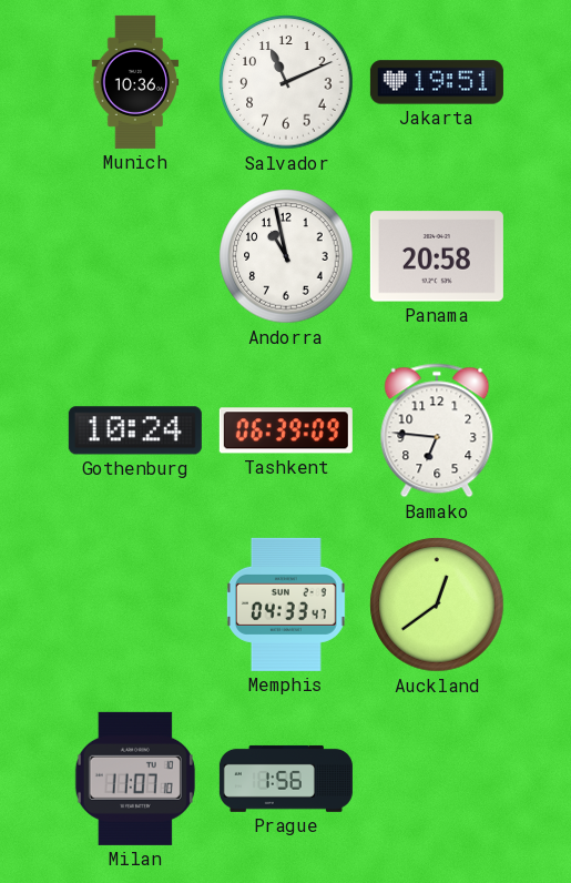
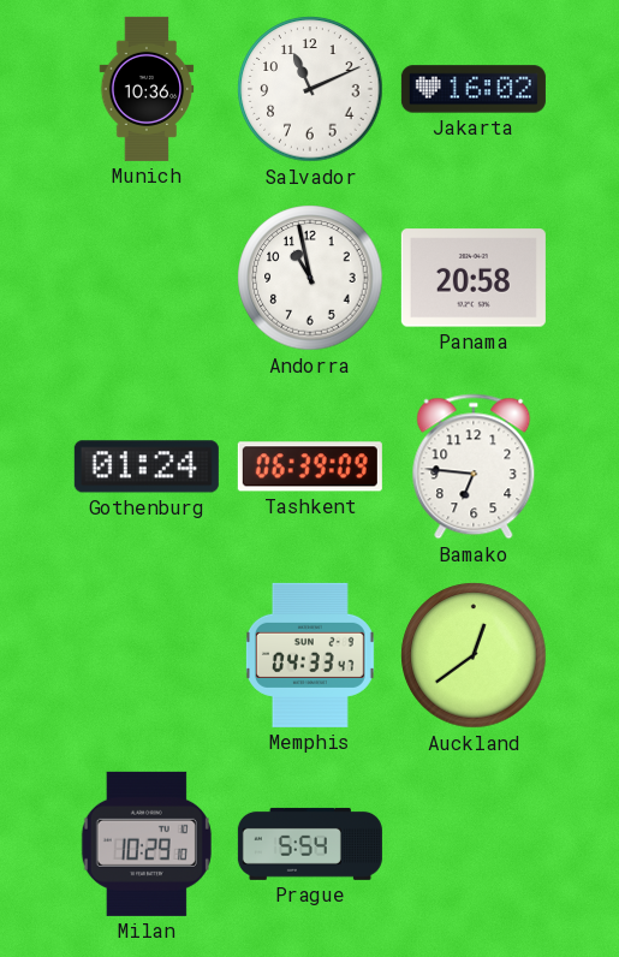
Jakarta: 19:51 -> 16:02
Gothenburg: 10:24 -> 01:24
Milan: 11:07 -> 10:29
Prague: 1:56 -> 5:54
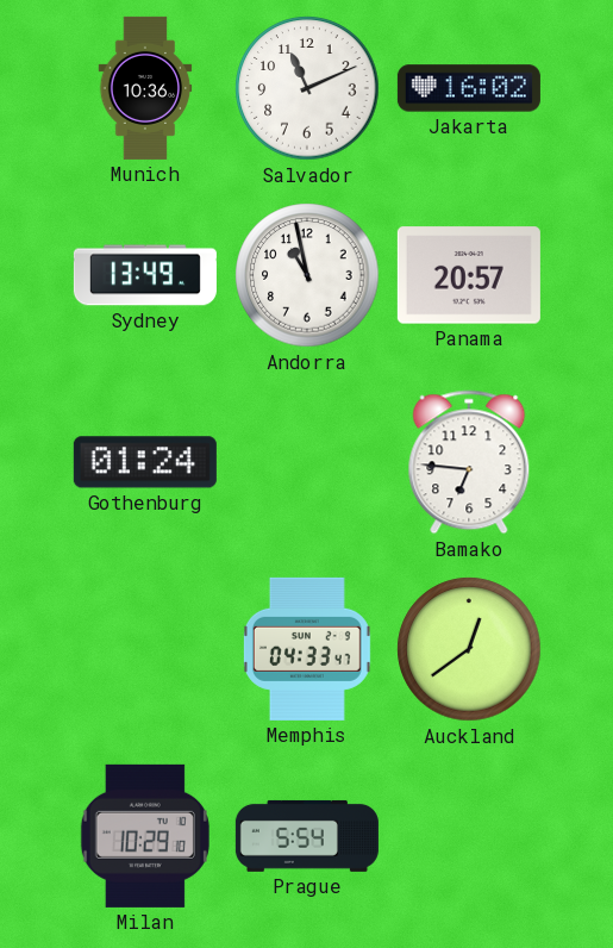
Sydney: none -> 13:49
Panama: 20:58 -> 20:57
Tashkent: 06:39 -> none
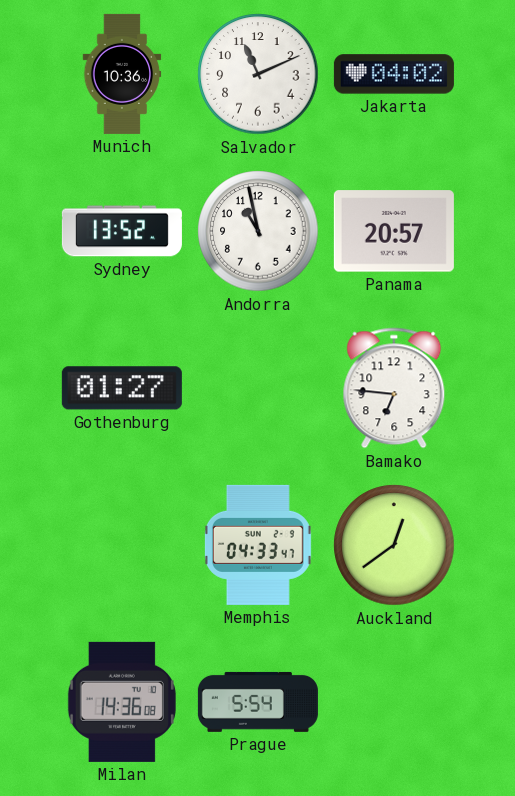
Jakarta: 16:02 -> 04:02
Sydney: 13:49 -> 13:52
Gothenburg: 01:24 -> 01:27
Milan: 10:29 -> 14:36
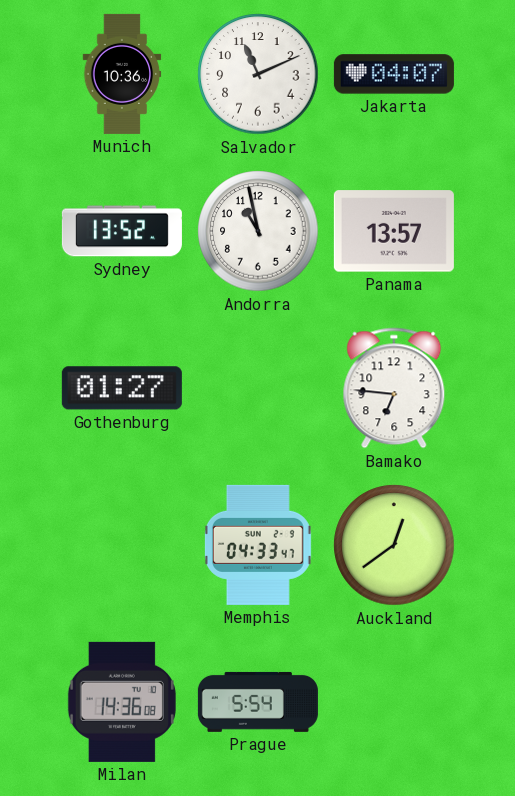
Jakarta: 04:02 -> 04:07
Panama: 20:57 -> 13:57
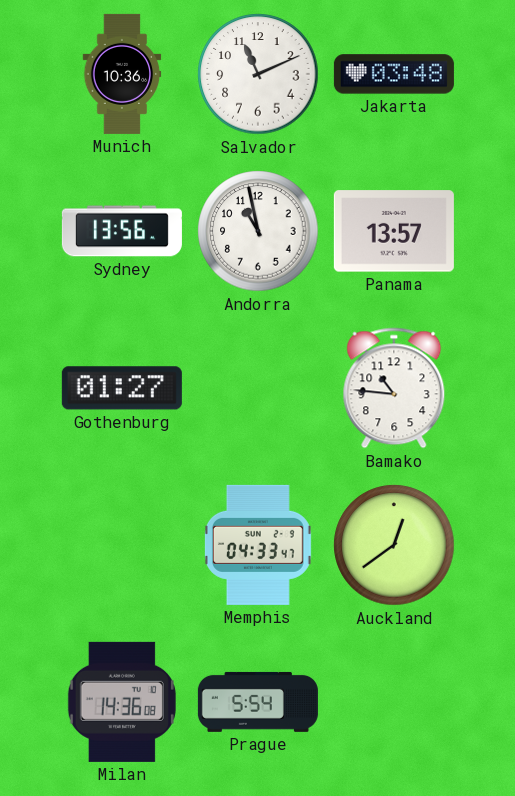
Jakarta: 04:07 -> 03:48
Sydney: 13:52 -> 13:56
Bamako: 6:46 -> 10:46
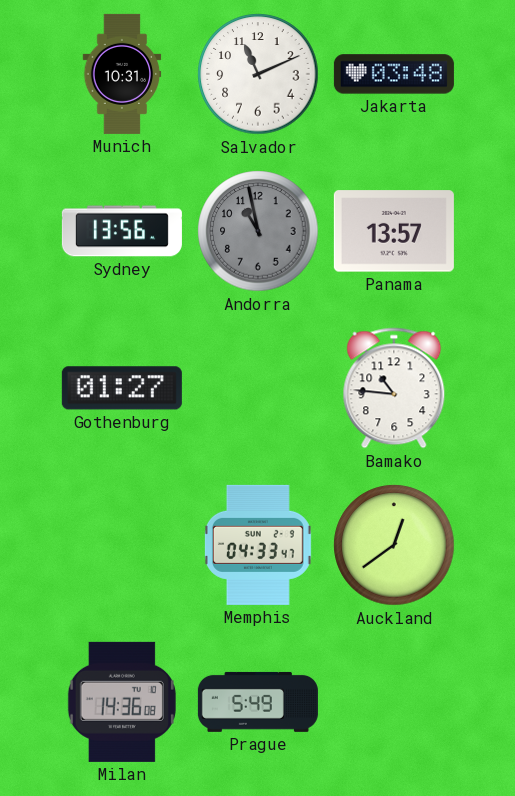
Munich: 10:36 -> 10:31
Andorra dial: white -> grey
Prague: 5:54 -> 5:49
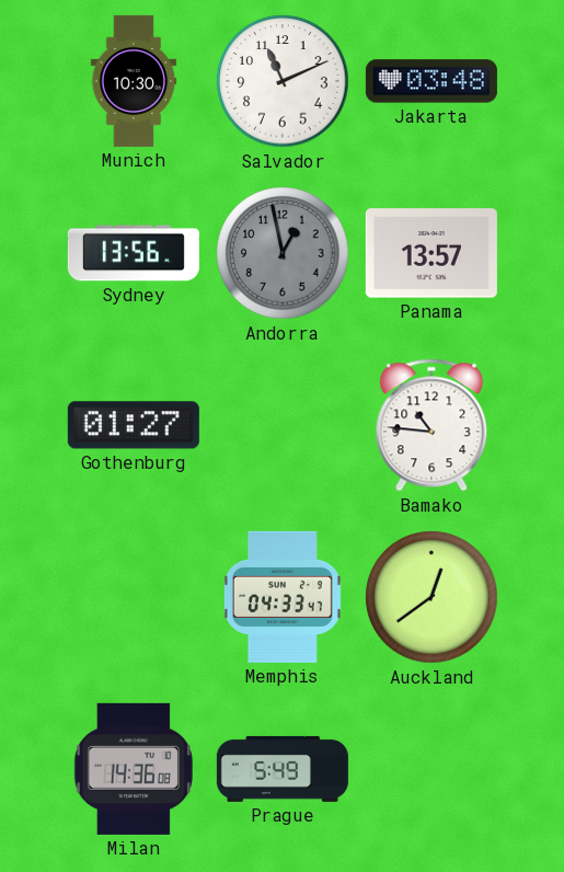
Munich: 10:31 -> 10:30
Andorra: 10:58 -> 12:58
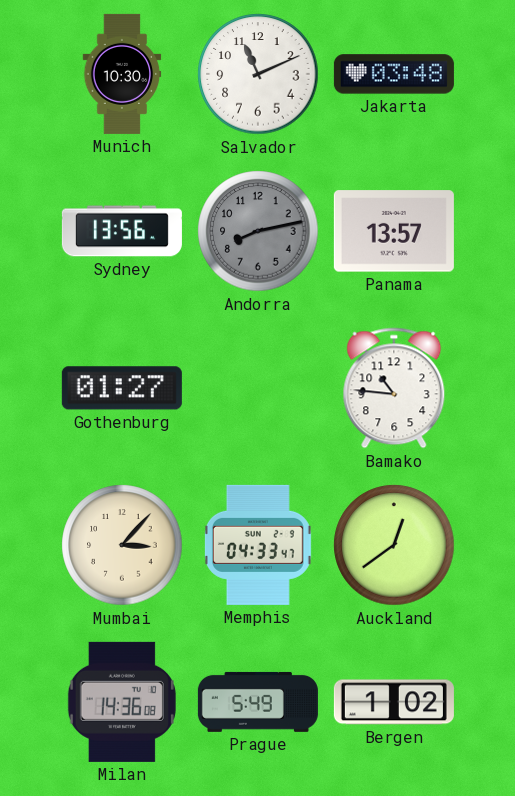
Andorra: 12:58 -> 8:13
Mumbai: none -> 3:07
Bergen: none -> 1:02
